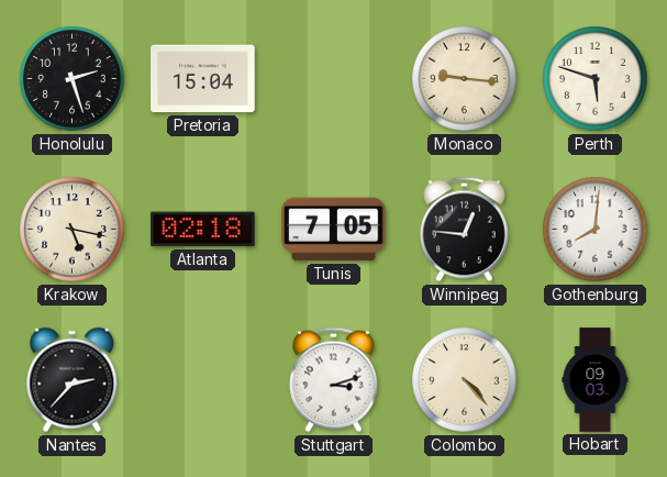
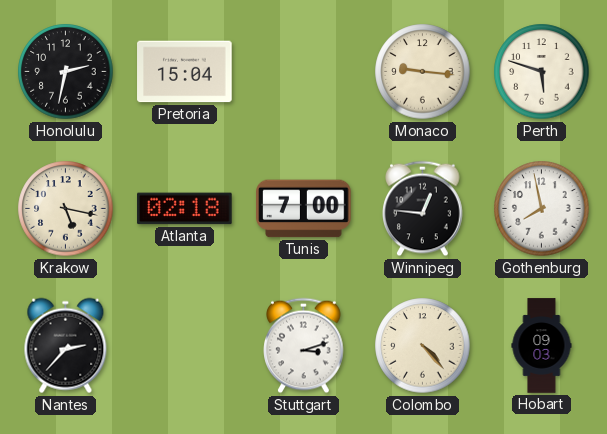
Honolulu: 2:27 -> 2:32
Tunis: 7:05 -> 7:00
Gothenburg: 8:01 -> 7:58
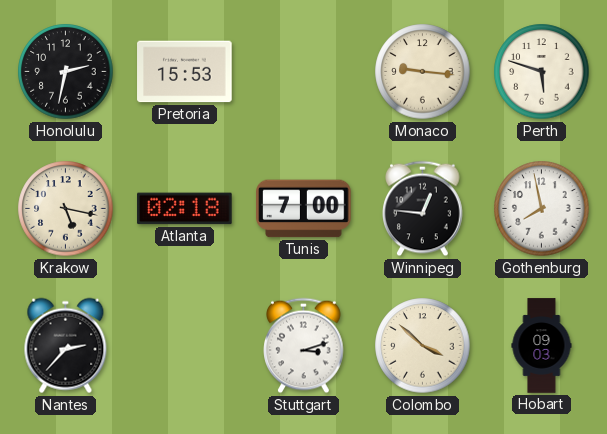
Pretoria: 15:04 -> 15:53
Colombo: 4:23 -> 3:52
